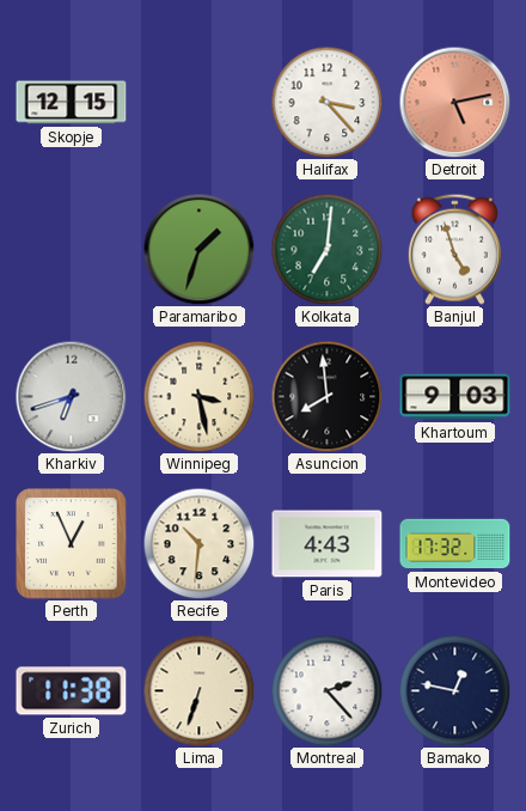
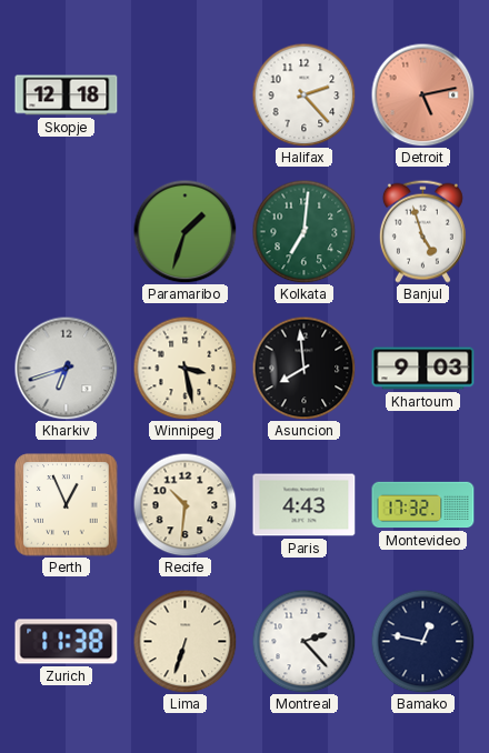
Skopje: 12:15 -> 12:18
Halifax: 3:23 -> 2:23
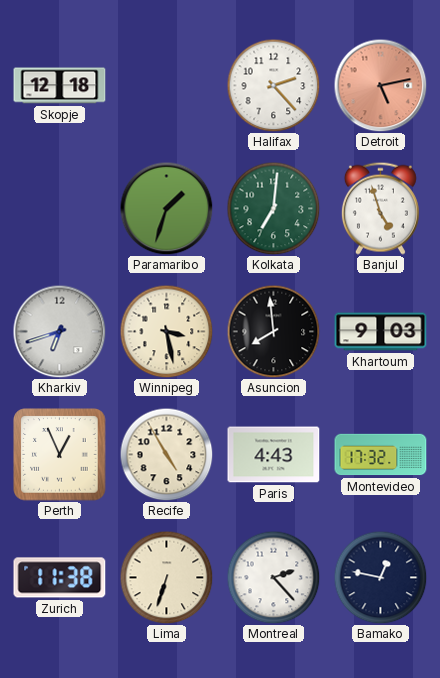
Recife: 10:31 -> 4:55
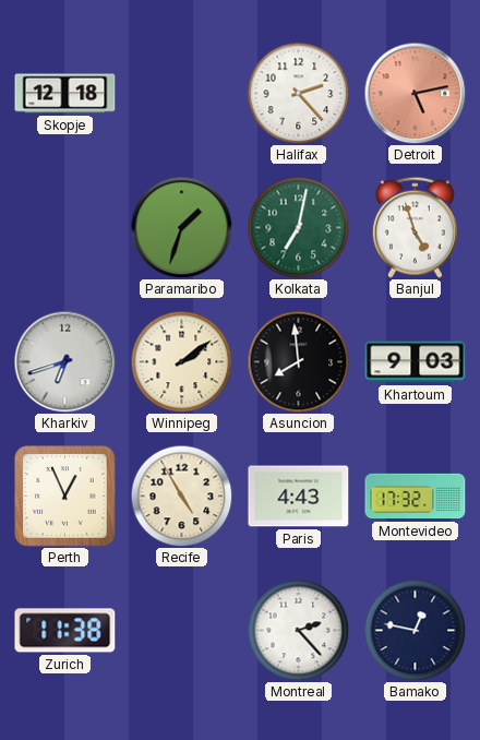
Kolkata: 7:01 -> 7:02
Winnipeg: 3:28 -> 2:09
Lima: 6:33 -> none
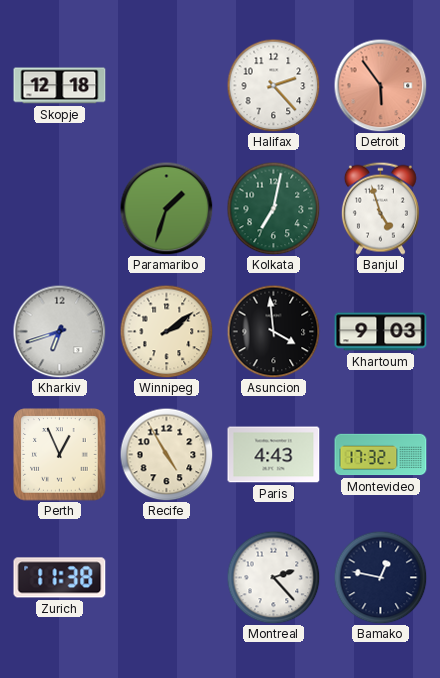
Detroit: 5:13 -> 5:54
Asuncion: 7:59 -> 3:59
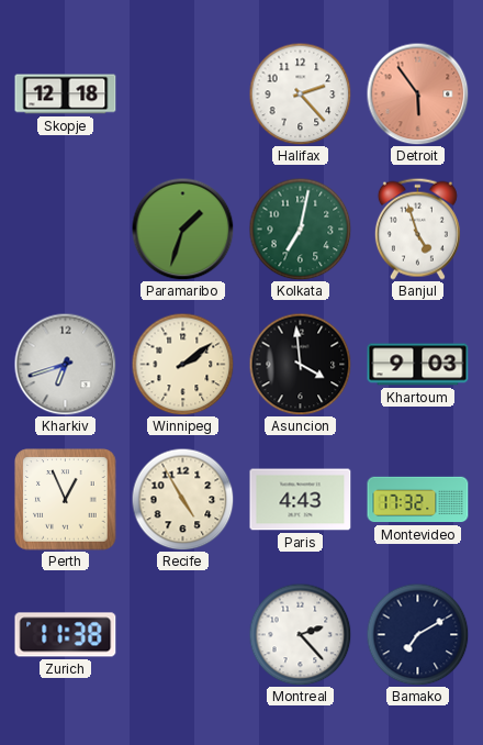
Bamako: 12:47 -> 7:10
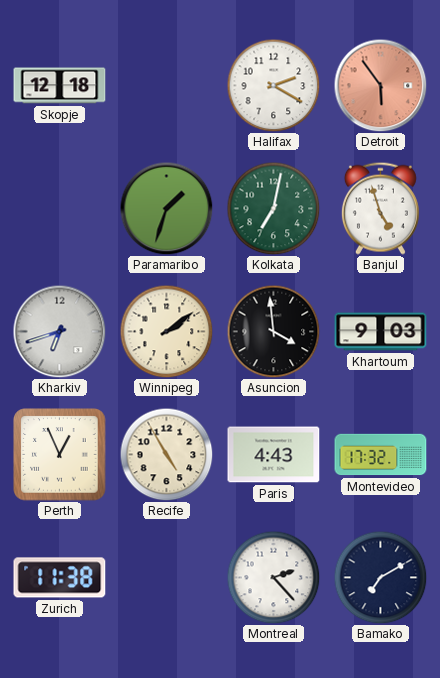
Halifax: 2:23 -> 2:20
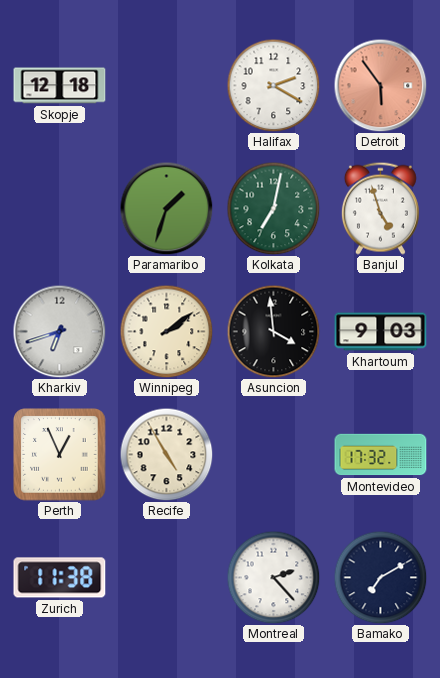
Paris: 4:43 -> none
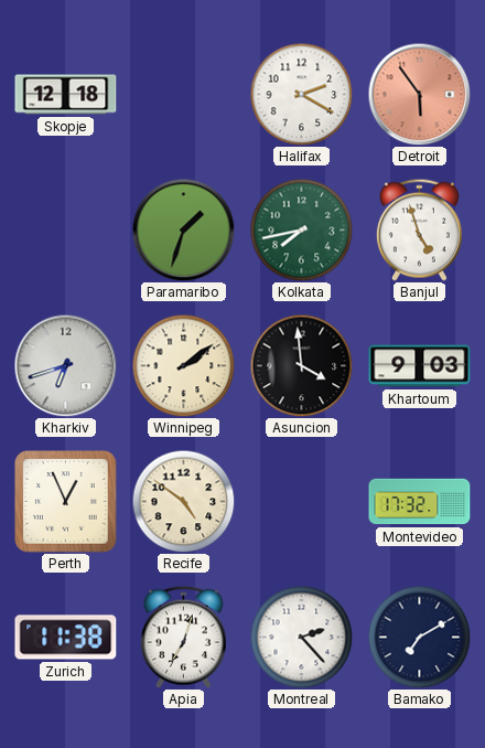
Kolkata: 7:02 -> 7:43
Recife: 4:55 -> 4:51
Apia: none -> 7:03
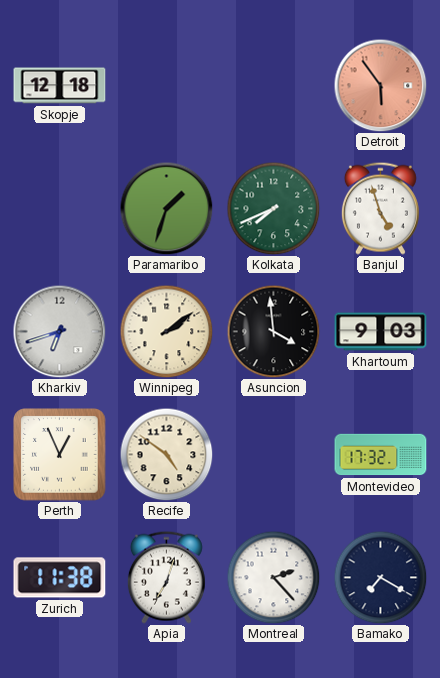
Halifax: 2:20 -> none
Kolkata: 7:43 -> 7:41
Bamako: 7:10 -> 7:20
